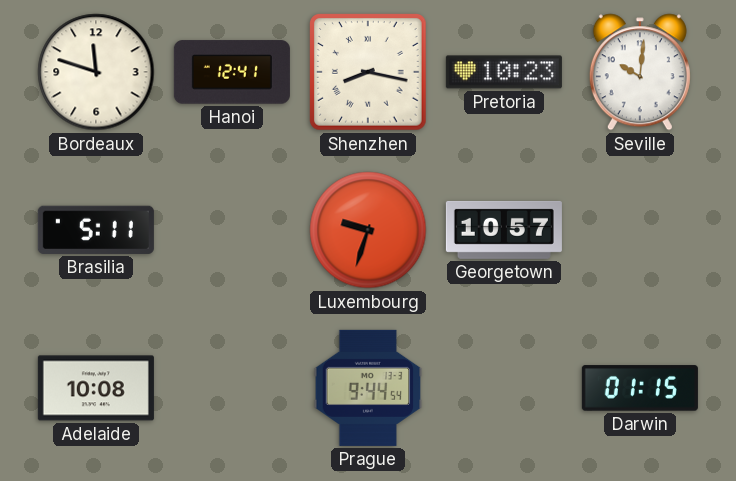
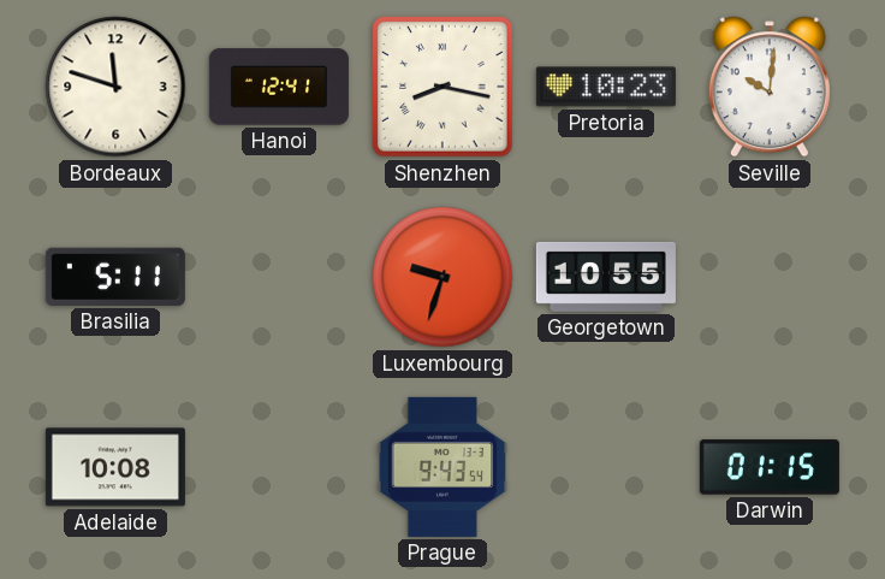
Georgetown: 10:57 -> 10:55
Prague: 9:44 -> 9:43
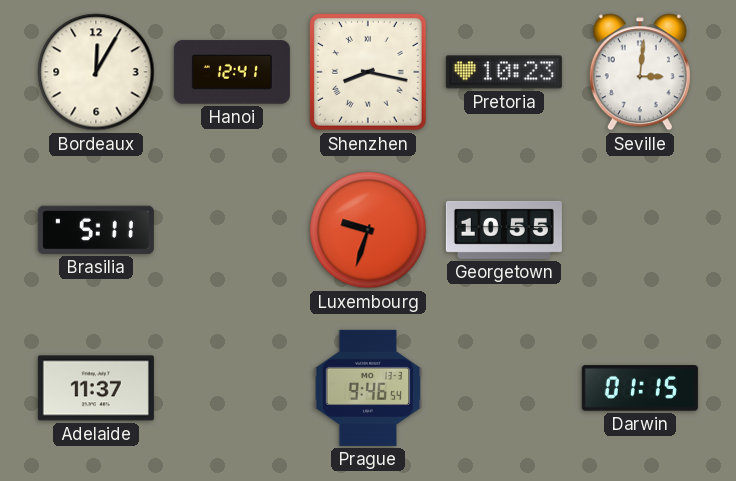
Bordeaux: 11:48 -> 12:05
Seville: 10:01 -> 3:01
Adelaide: 10:08 -> 11:37
Prague: 9:43 -> 9:46
